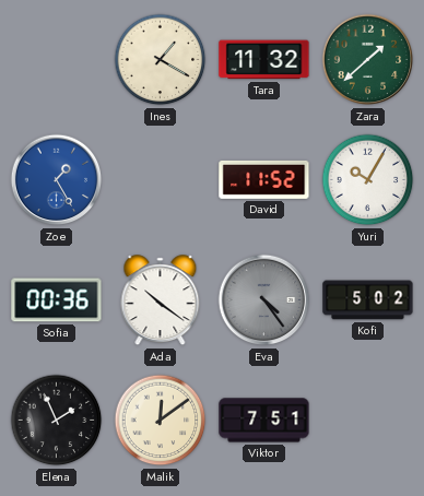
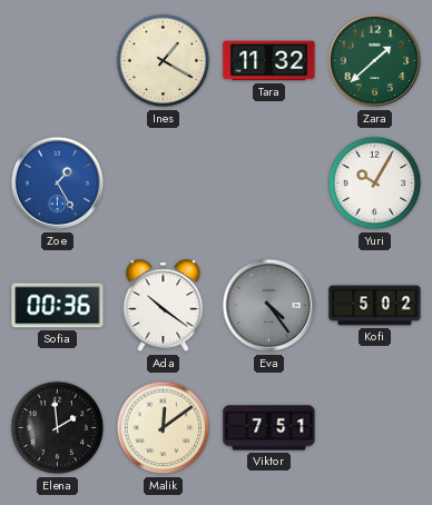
David: 11:52 -> none
Elena: 1:56 -> 1:59
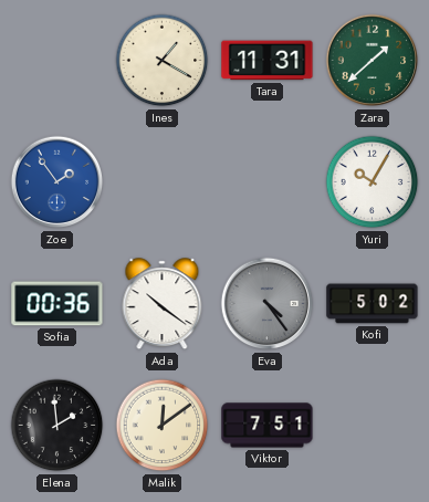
Tara: 11:32 -> 11:31
Zoe: 1:25 -> 1:54
